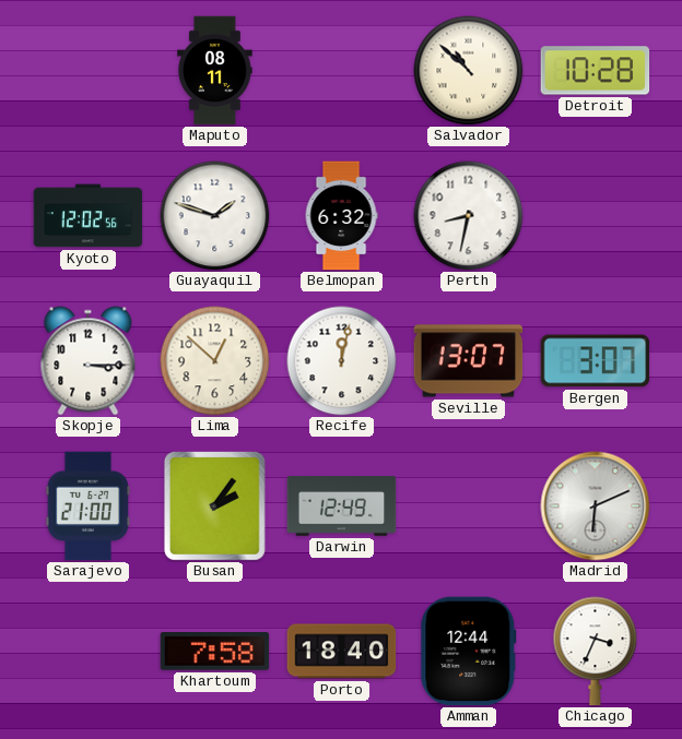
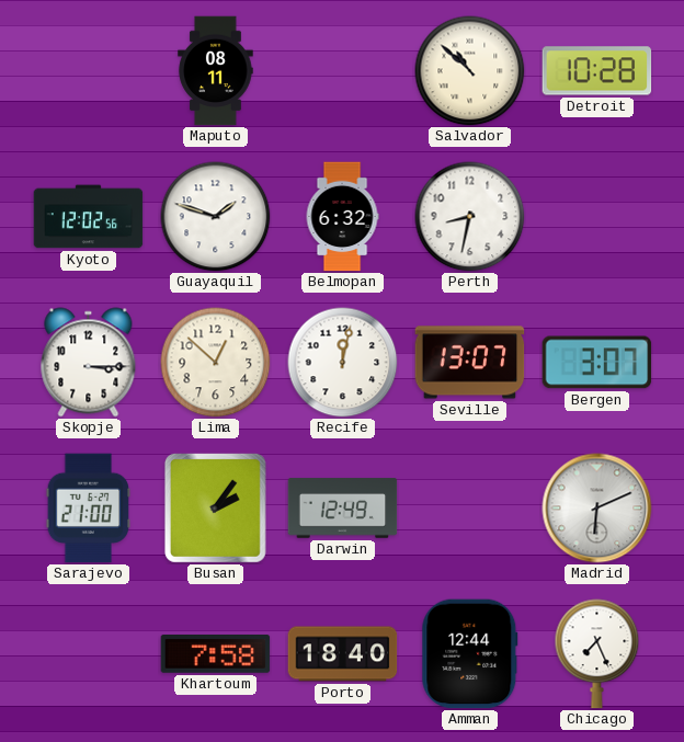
Chicago: 3:34 -> 7:26
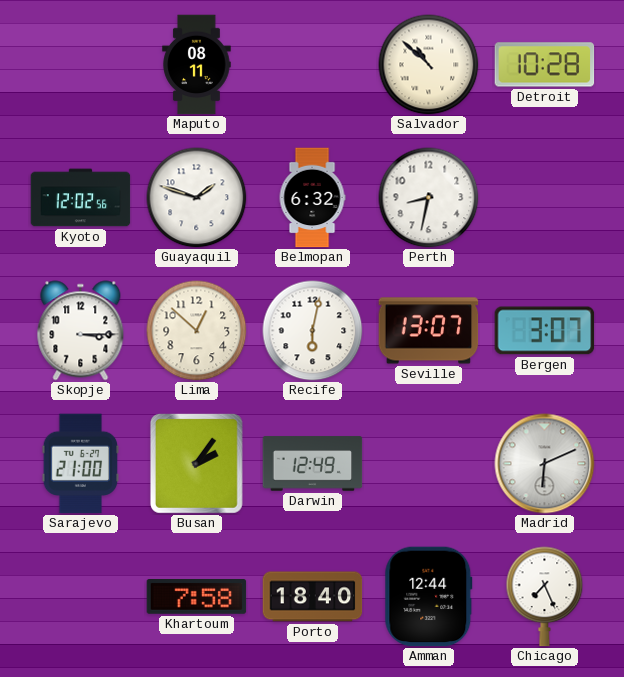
Recife: 12:02 -> 6:02
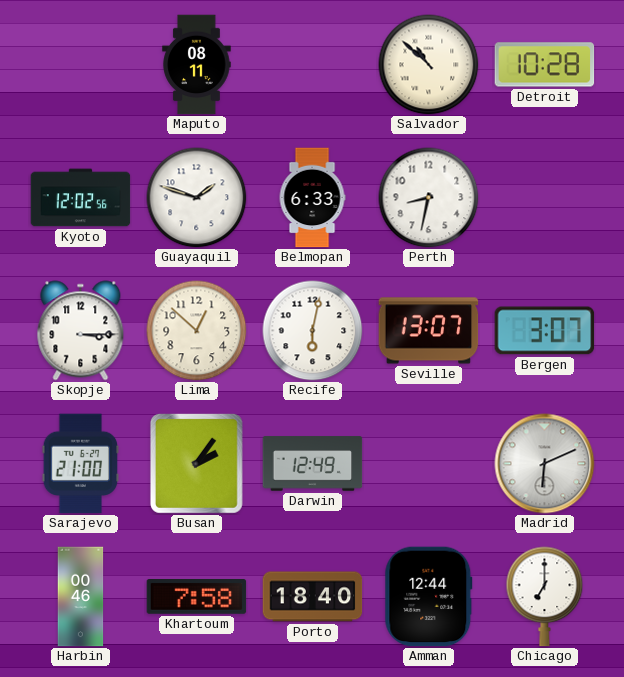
Belmopan: 6:32 -> 6:33
Harbin: none -> 00:46
Chicago: 7:26 -> 7:00
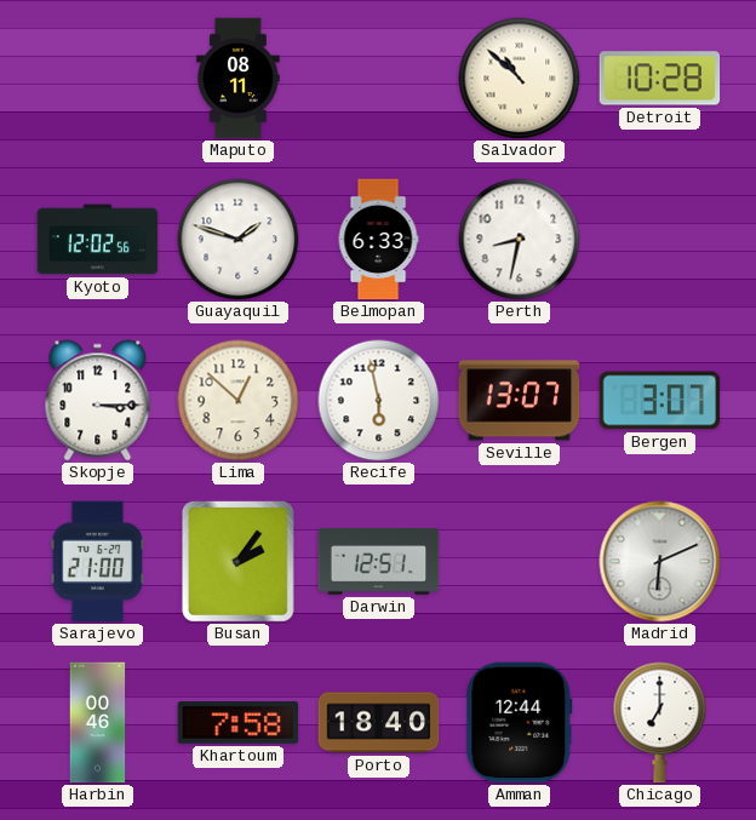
Recife: 6:02 -> 5:58
Darwin: 12:49 -> 12:51
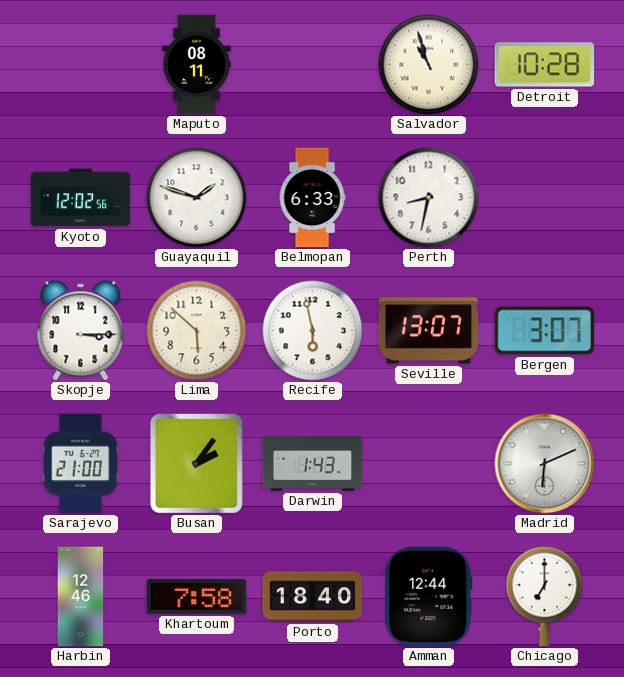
Salvador: 10:52 -> 10:57
Lima: 12:52 -> 5:52
Darwin: 12:51 -> 1:43
Harbin: 00:46 -> 12:46
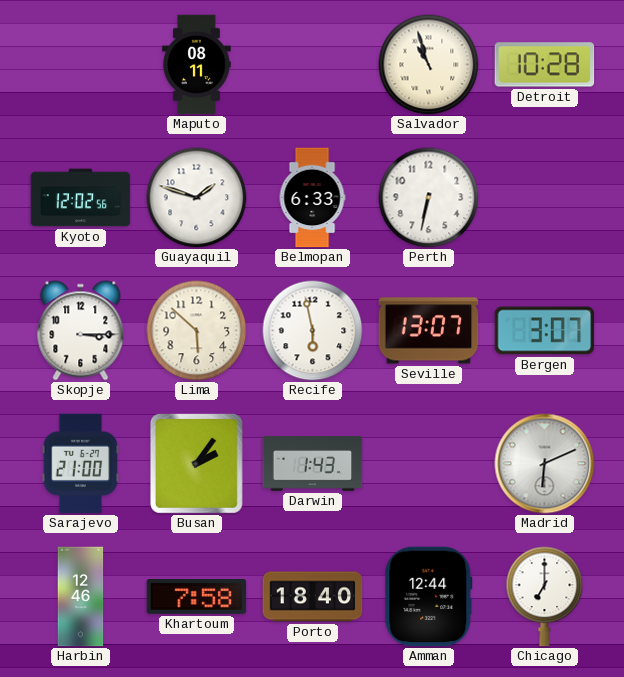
Perth: 8:32 -> 6:32
